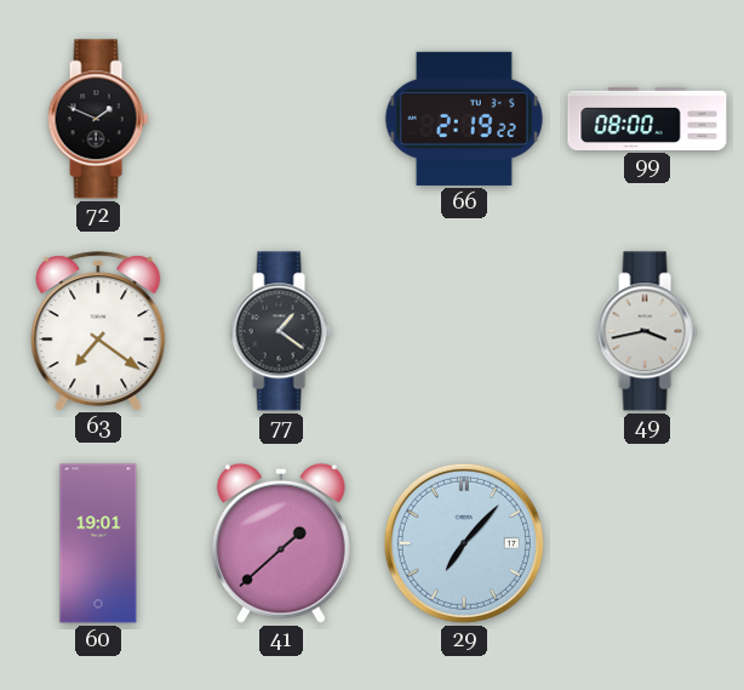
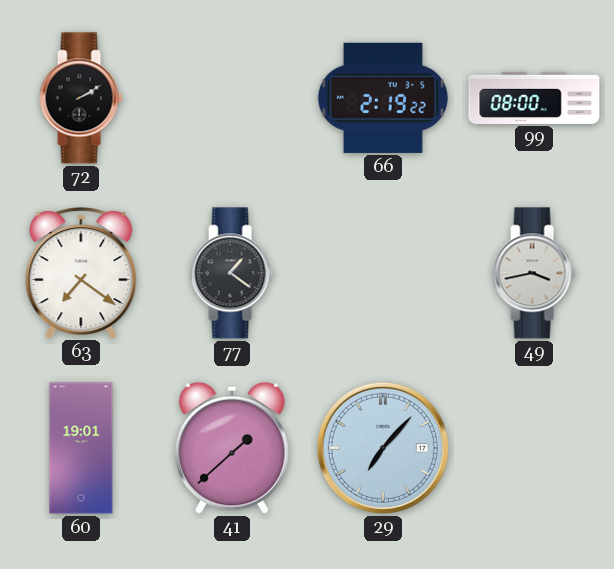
72: 1:49 -> 2:10
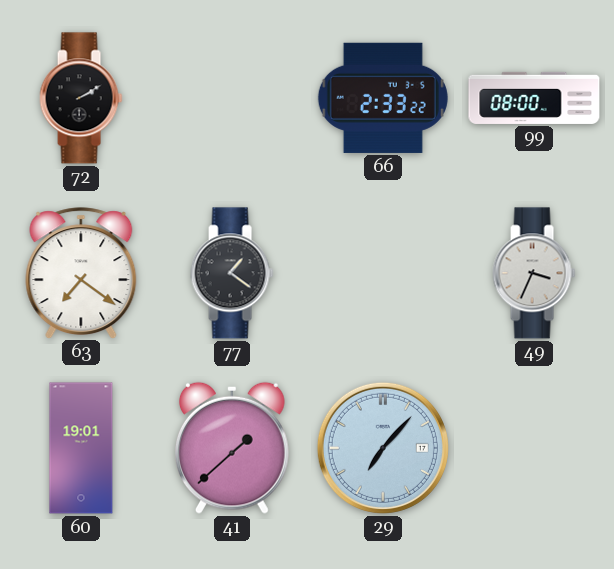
66: 2:19 -> 2:33
49: 3:43 -> 3:34
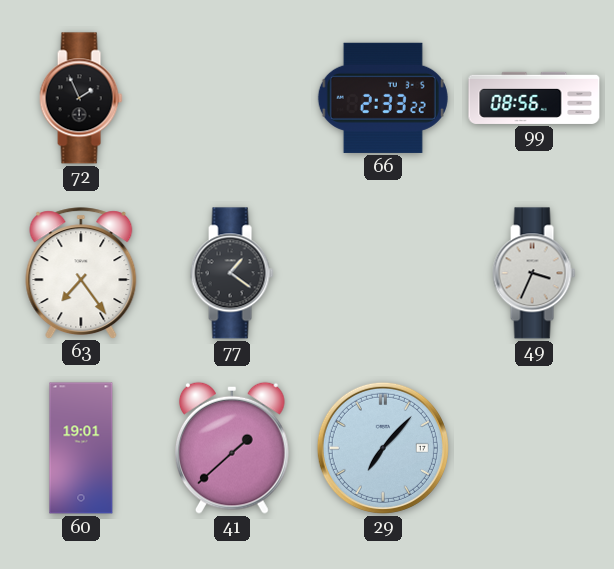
72: 2:10 -> 1:56
99: 08:00 -> 08:56
63: 7:21 -> 7:24
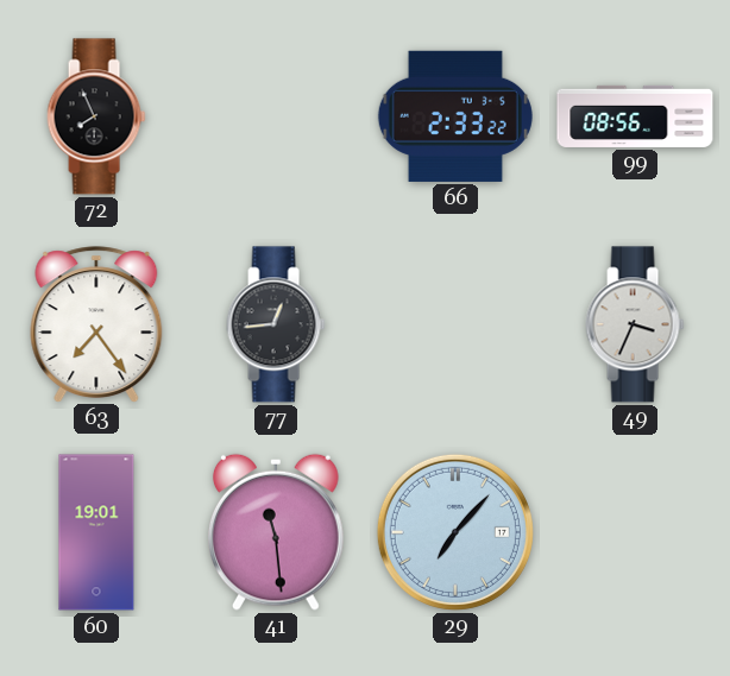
72: 1:56 -> 7:56
77: 1:21 -> 12:44
41: 1:38 -> 11:29
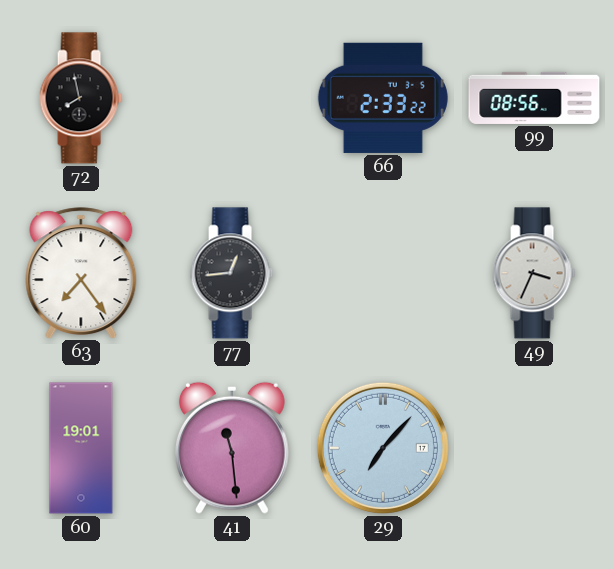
72: 7:56 -> 7:58
